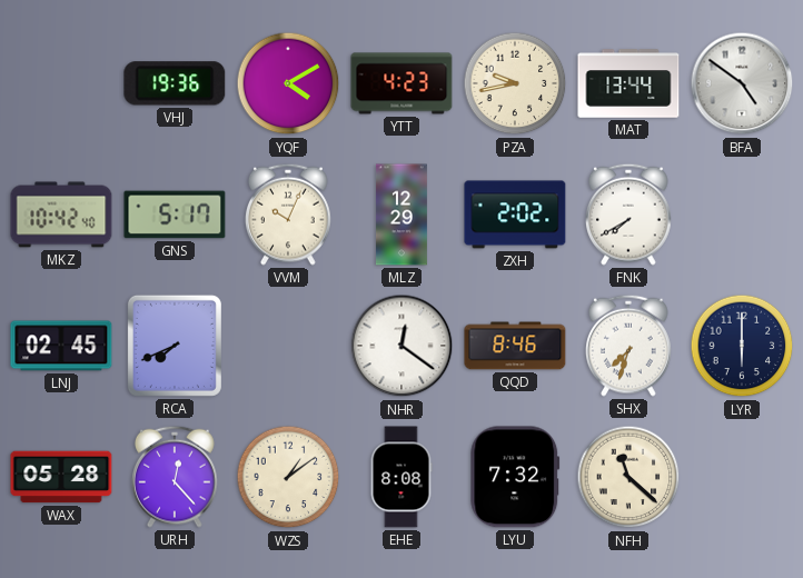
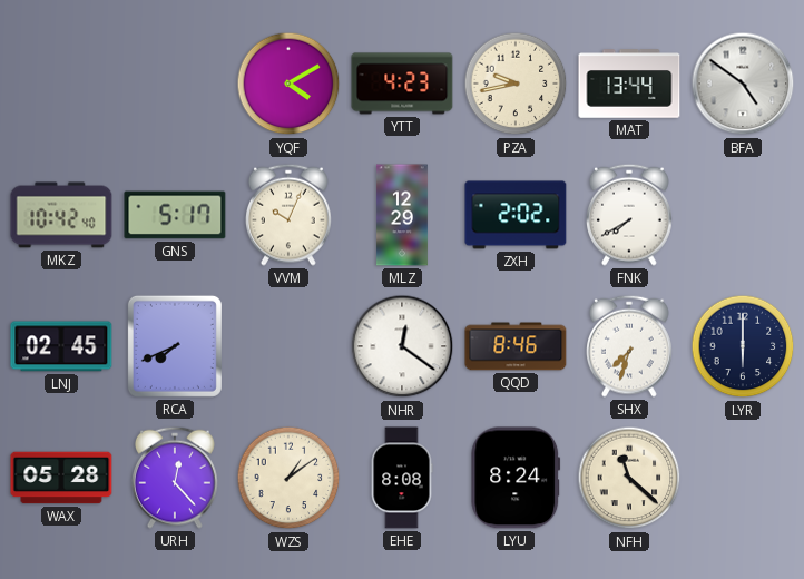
VHJ: 19:36 -> none
LYU: 7:32 -> 8:24
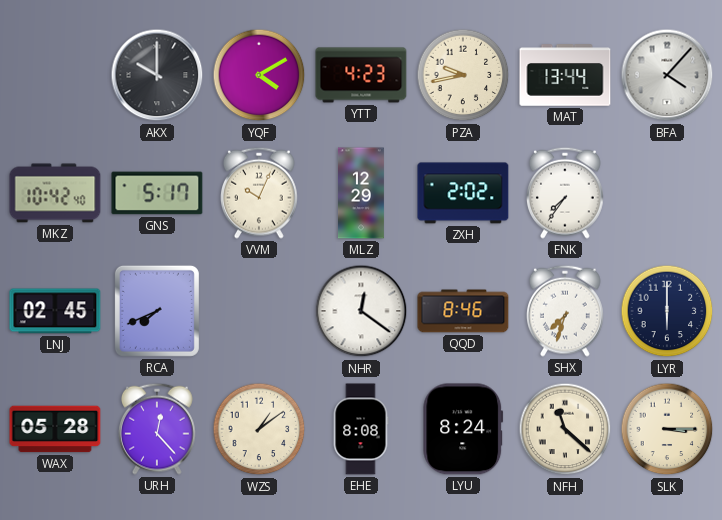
AKX: none -> 10:00
BFA: 4:51 -> 4:07
FNK: 7:40 -> 7:36
SLK: none -> 3:15
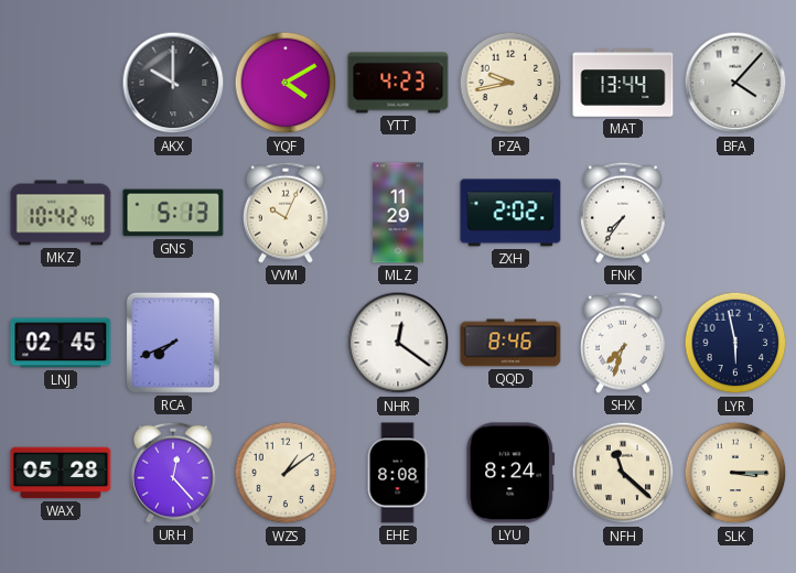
GNS: 5:17 -> 5:13
MLZ: 12:29 -> 11:29
LYR: 6:00 -> 5:58
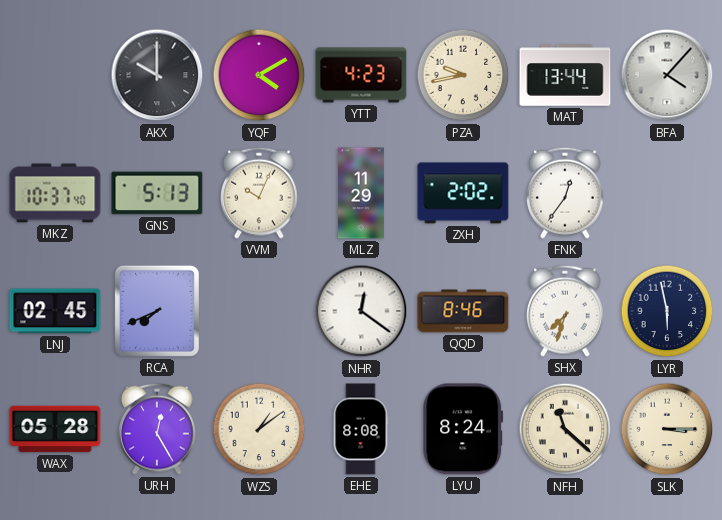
MKZ: 10:42 -> 10:37
FNK: 7:36 -> 12:36
URH: 12:23 -> 12:25
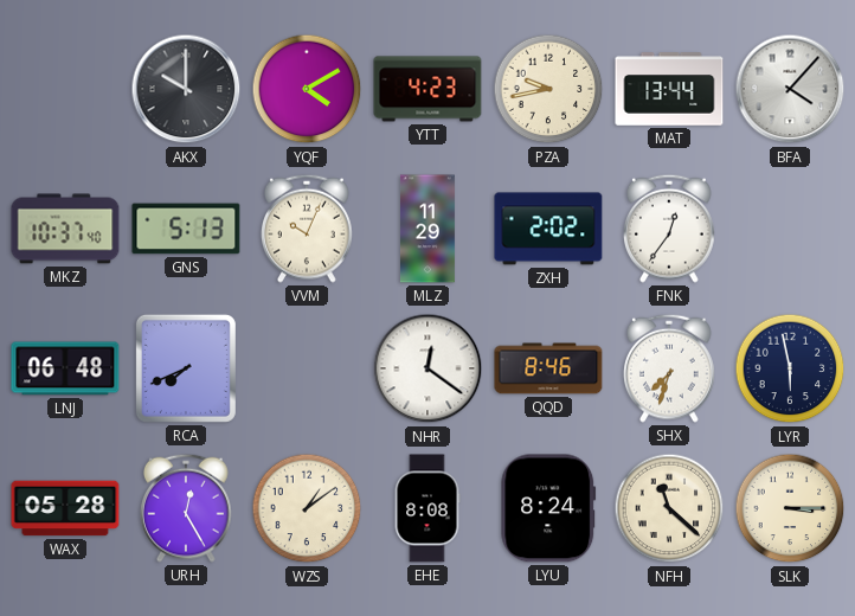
LNJ: 02:45 -> 06:48
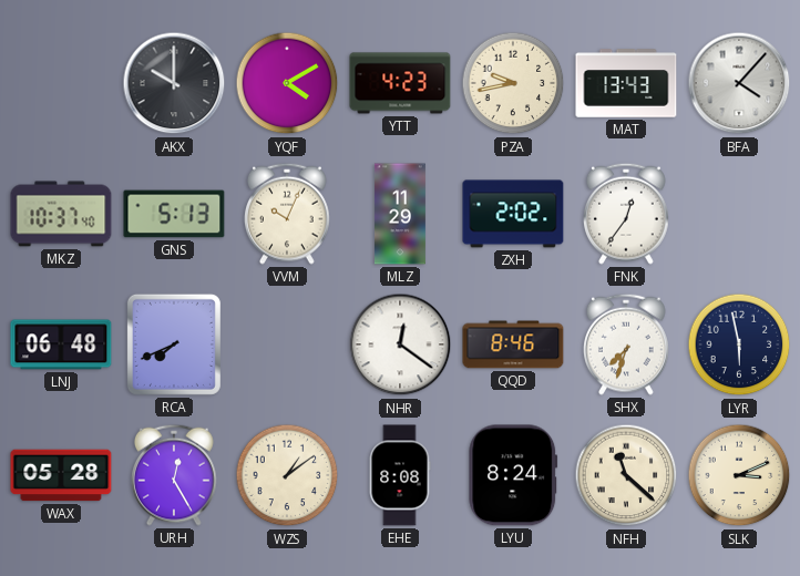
MAT: 13:44 -> 13:43
SLK: 3:15 -> 3:11
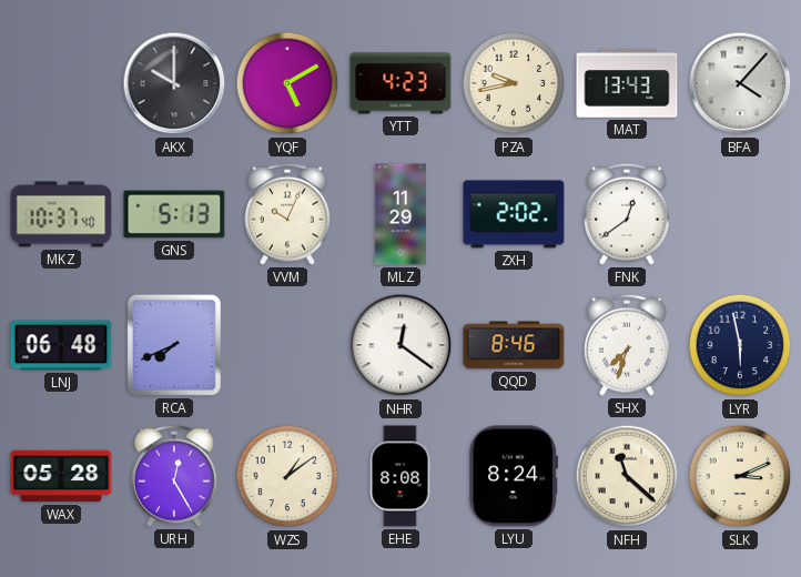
YQF: 4:10 -> 5:10
FNK: 12:36 -> 12:39
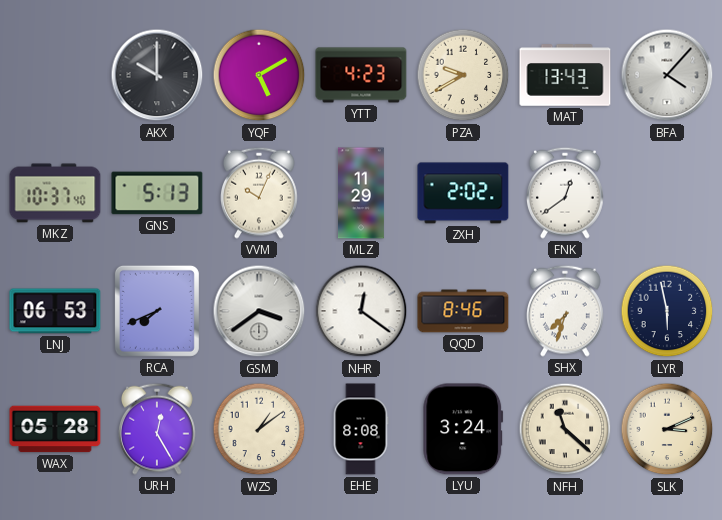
PZA: 9:43 -> 9:40
LNJ: 06:48 -> 06:53
GSM: none -> 3:39
LYU: 8:24 -> 3:24
